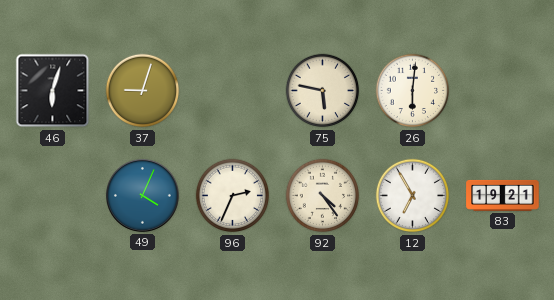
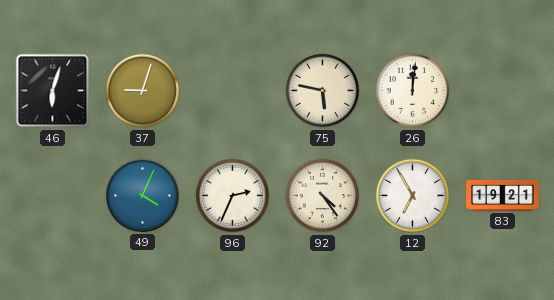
26: 6:01 -> 12:01
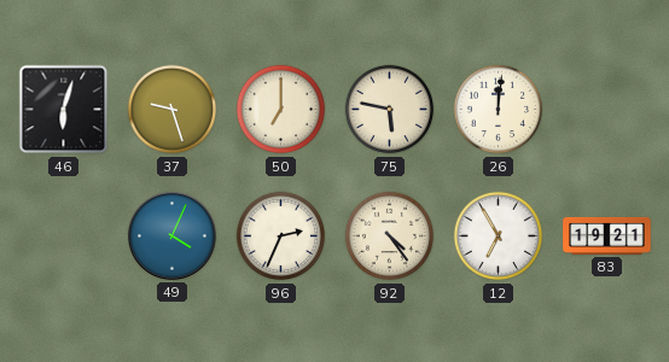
37: 9:03 -> 9:27
50: none -> 7:00
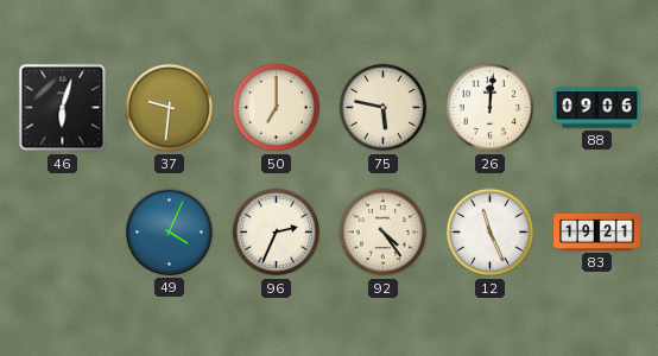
37: 9:27 -> 9:31
88: none -> 09:06
12: 6:55 -> 11:26
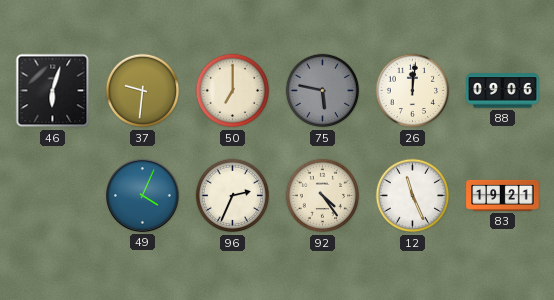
75 dial: cream -> grey
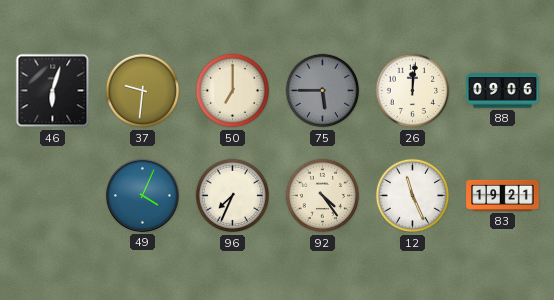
75: 5:47 -> 5:45
96: 2:34 -> 7:34
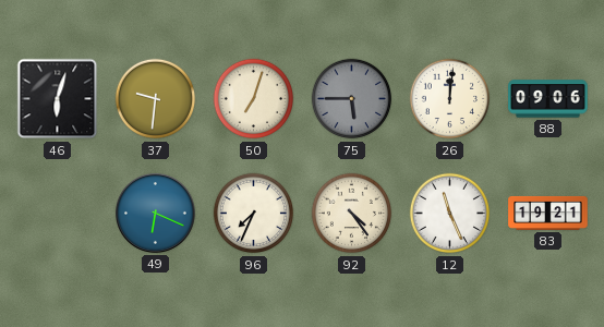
50: 7:00 -> 7:03
49: 4:04 -> 6:19
